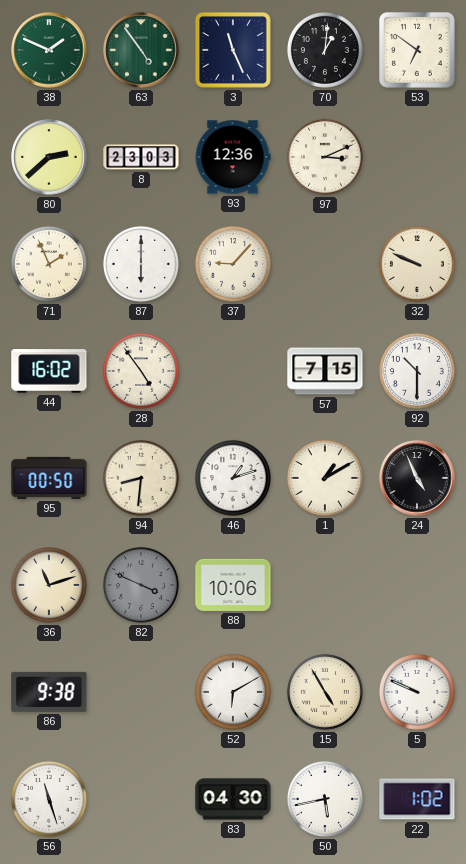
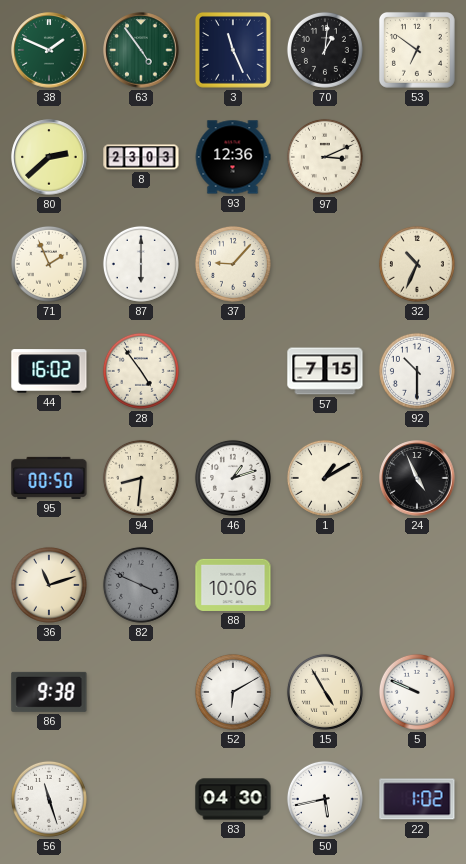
32: 9:49 -> 10:34
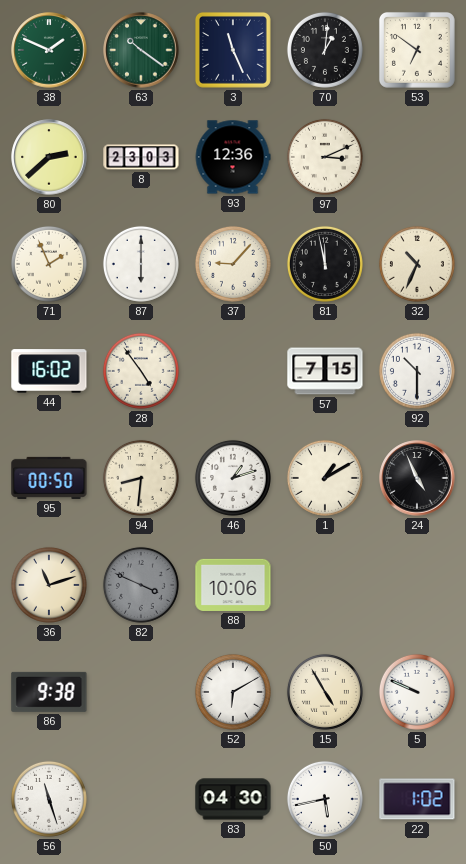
63: 4:54 -> 10:21
81: none -> 11:58
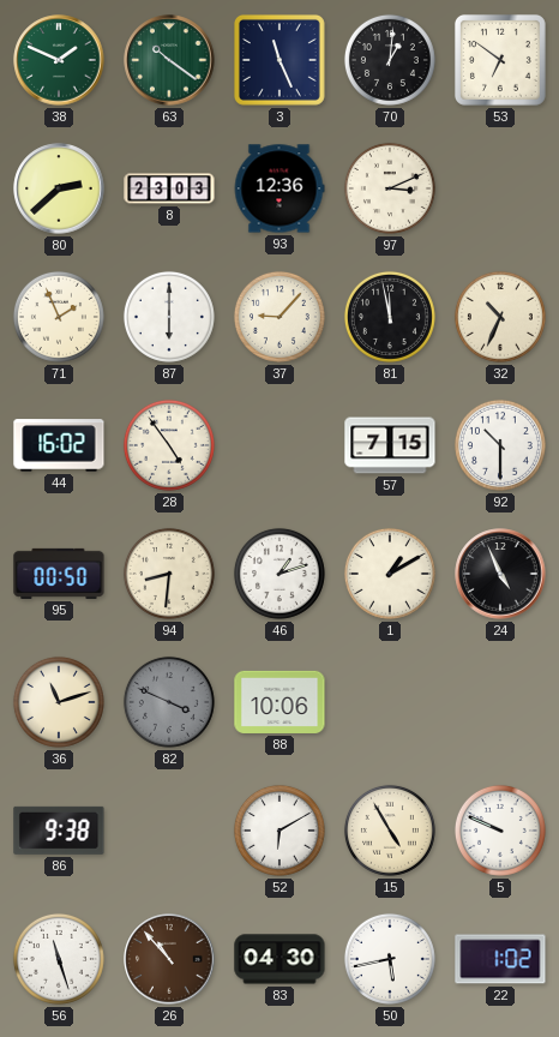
26: none -> 10:53
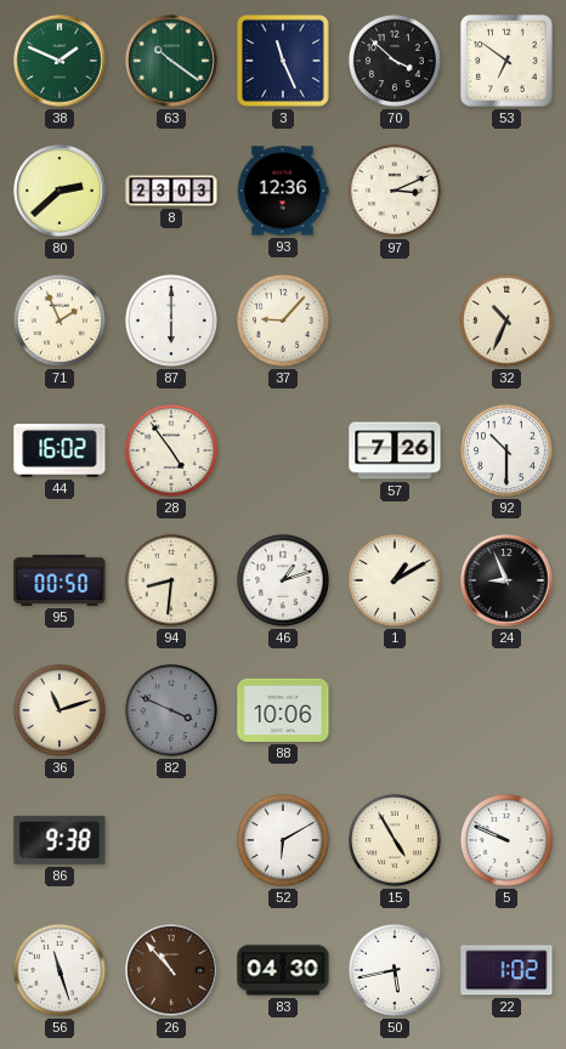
70: 1:01 -> 3:52
81: 11:58 -> none
57: 7:15 -> 7:26
24: 4:56 -> 8:56
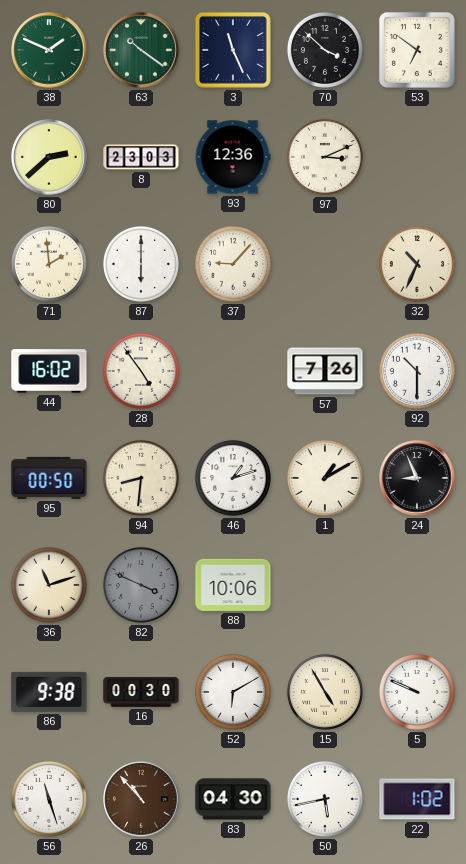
71: 1:56 -> 1:59
16: none -> 00:30
